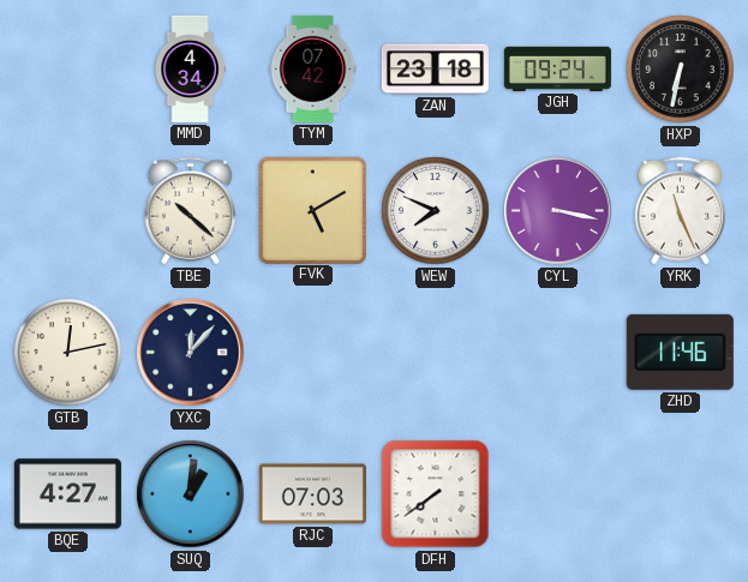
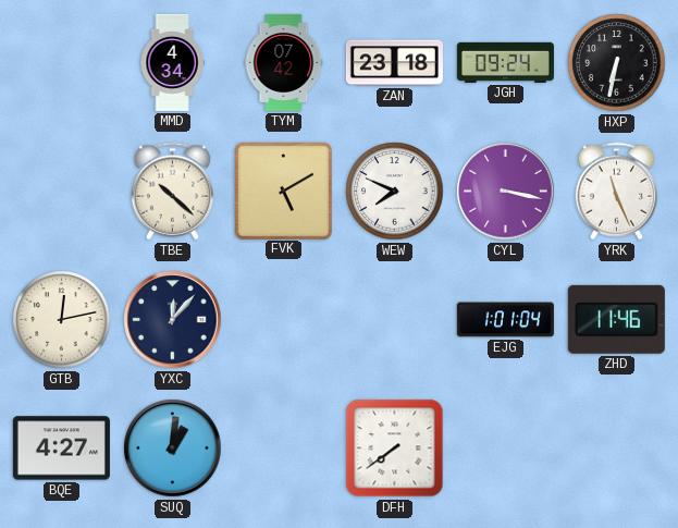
EJG: none -> 1:01
RJC: 07:03 -> none
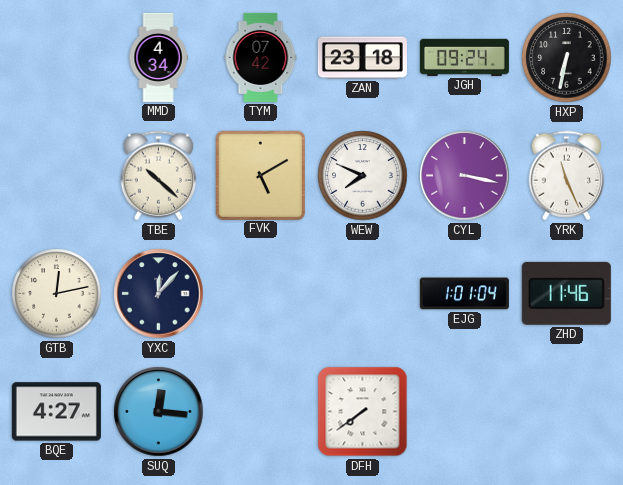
SUQ: 1:01 -> 12:16
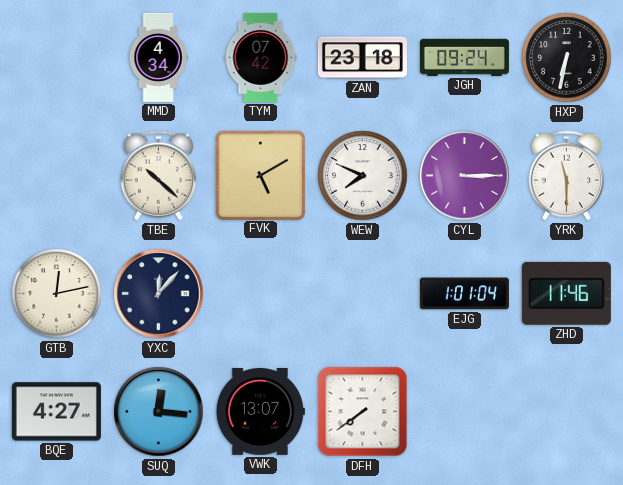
CYL: 3:17 -> 3:15
YRK: 11:26 -> 11:30
VWK: none -> 13:07
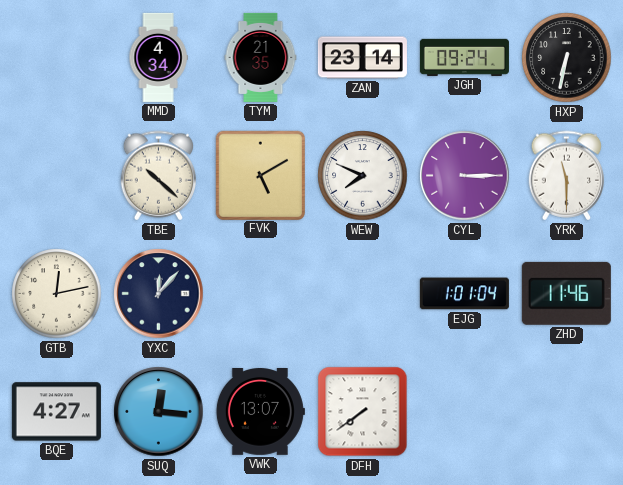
TYM: 07:42 -> 21:35
ZAN: 23:18 -> 23:14
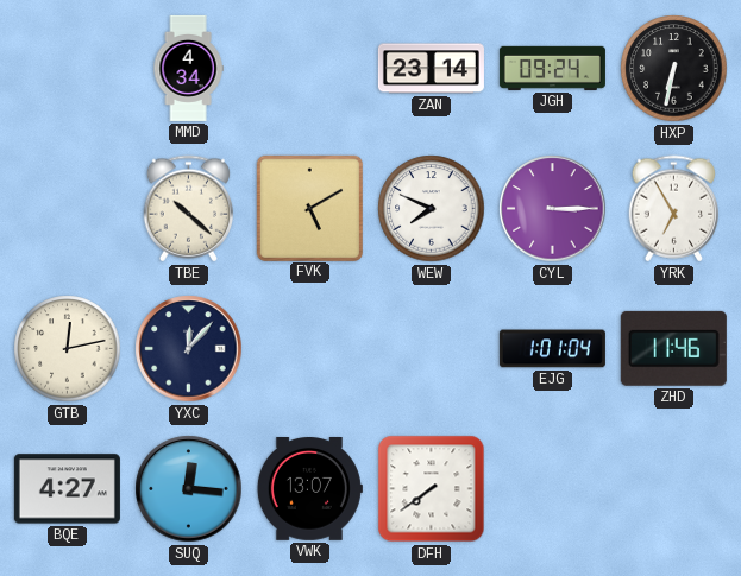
TYM: 21:35 -> none
YRK: 11:30 -> 6:55
